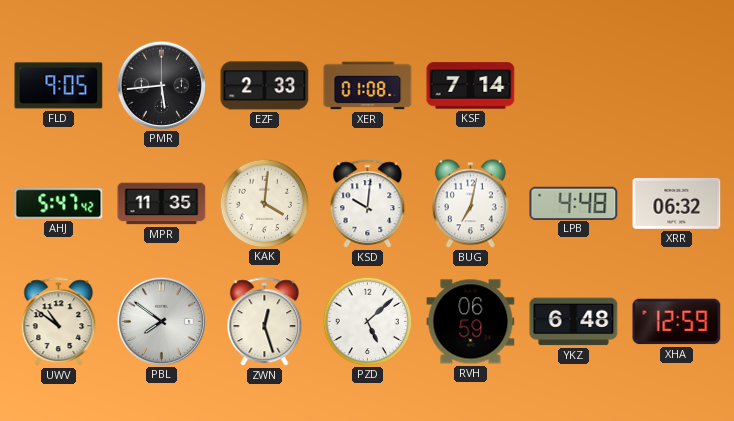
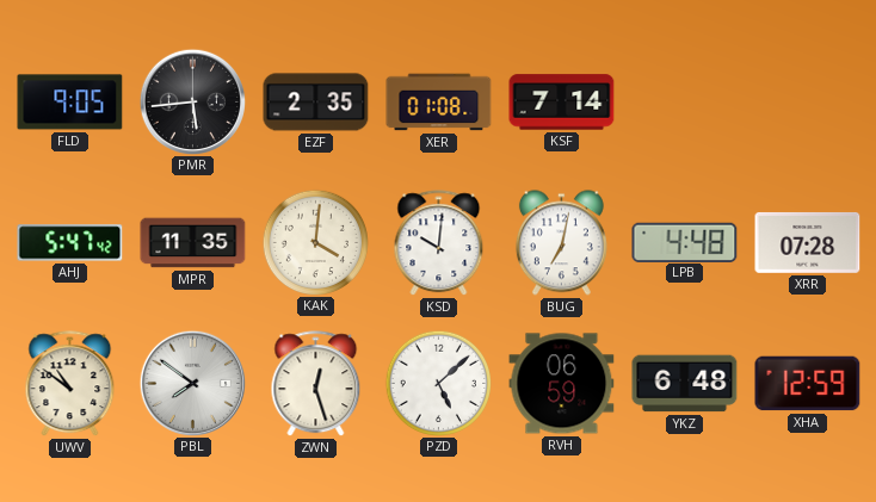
EZF: 2:33 -> 2:35
XRR: 06:32 -> 07:28
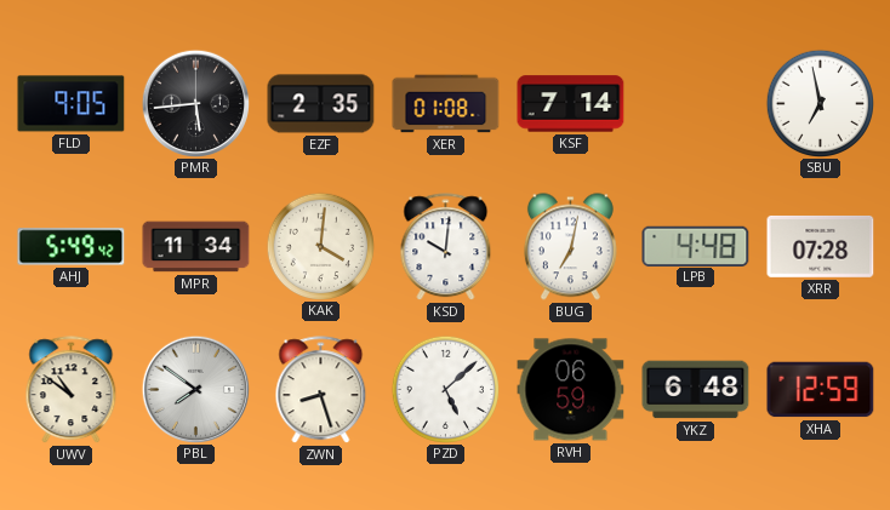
SBU: none -> 6:58
AHJ: 5:47 -> 5:49
MPR: 11:35 -> 11:34
ZWN: 12:27 -> 8:27
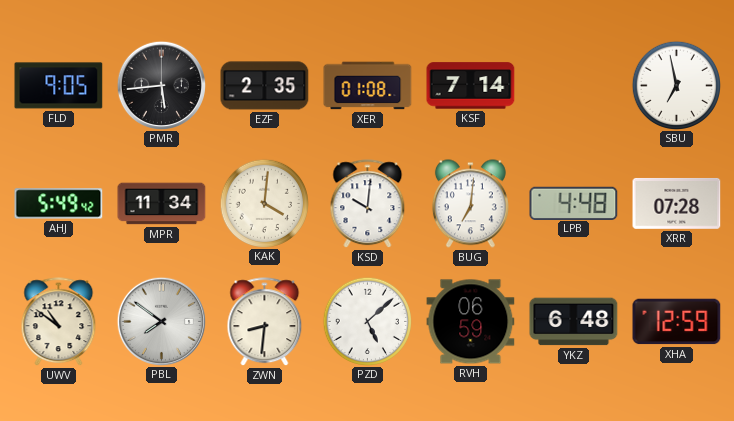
BUG: 7:02 -> 7:01
ZWN: 8:27 -> 8:31
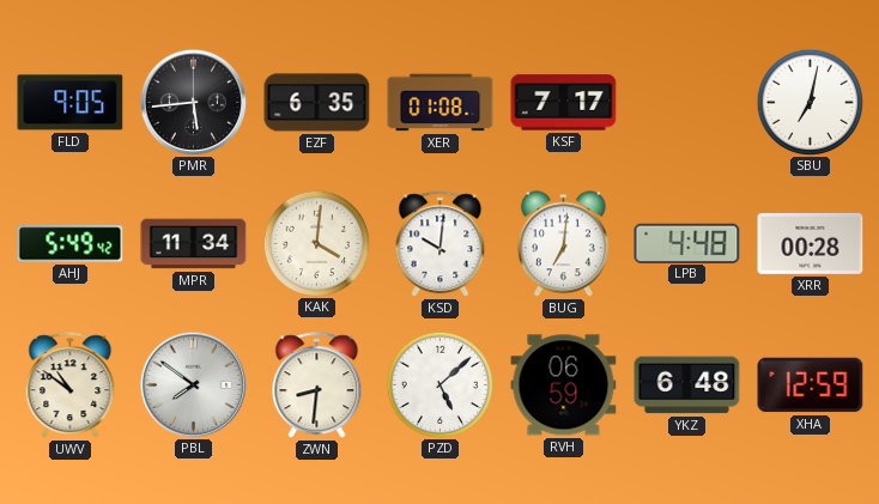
EZF: 2:35 -> 6:35
KSF: 7:14 -> 7:17
SBU: 6:58 -> 7:02
XRR: 07:28 -> 00:28
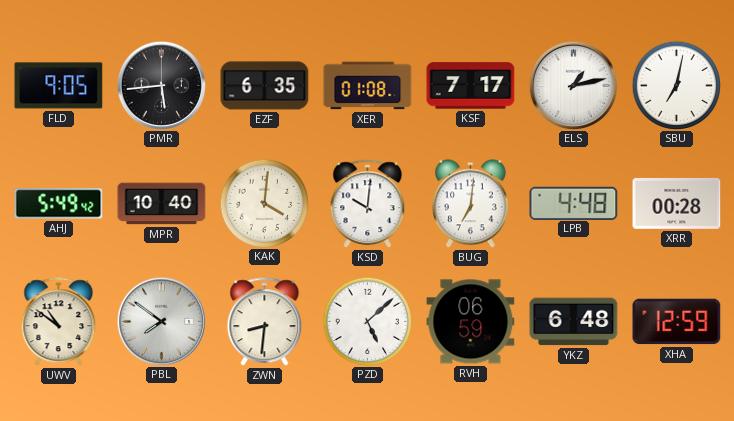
ELS: none -> 1:13
MPR: 11:34 -> 10:40
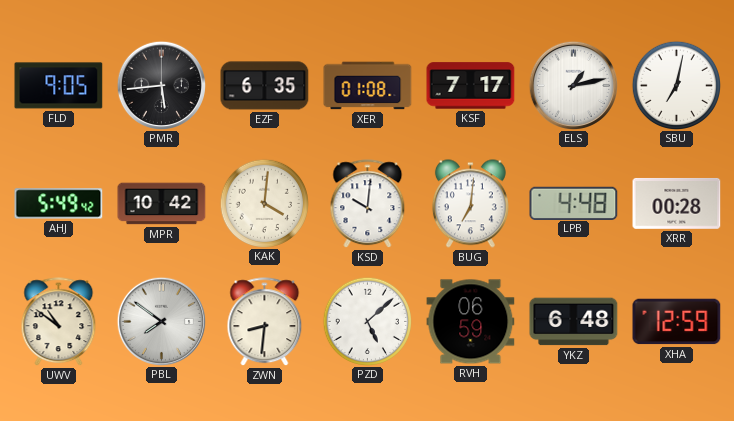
MPR: 10:40 -> 10:42
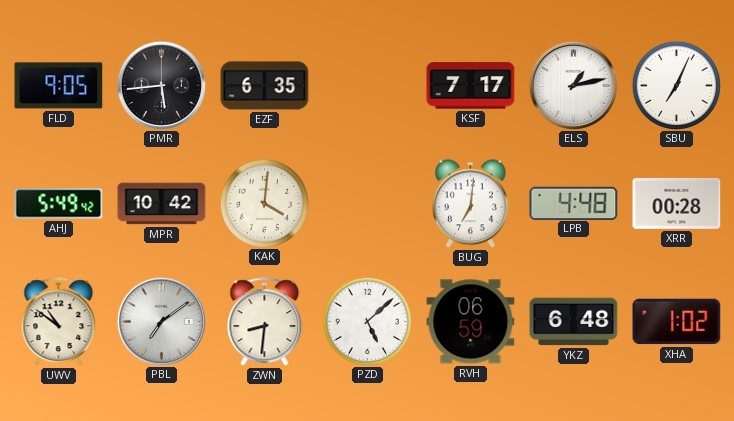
XER: 01:08 -> none
SBU: 7:02 -> 7:04
KSD: 10:01 -> none
PBL: 7:51 -> 7:09
XHA: 12:59 -> 1:02
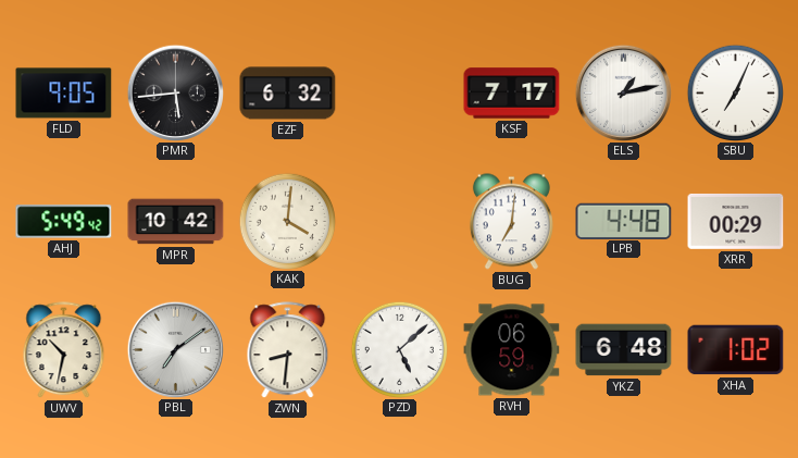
EZF: 6:35 -> 6:32
XRR: 00:28 -> 00:29
UWV: 10:51 -> 10:32
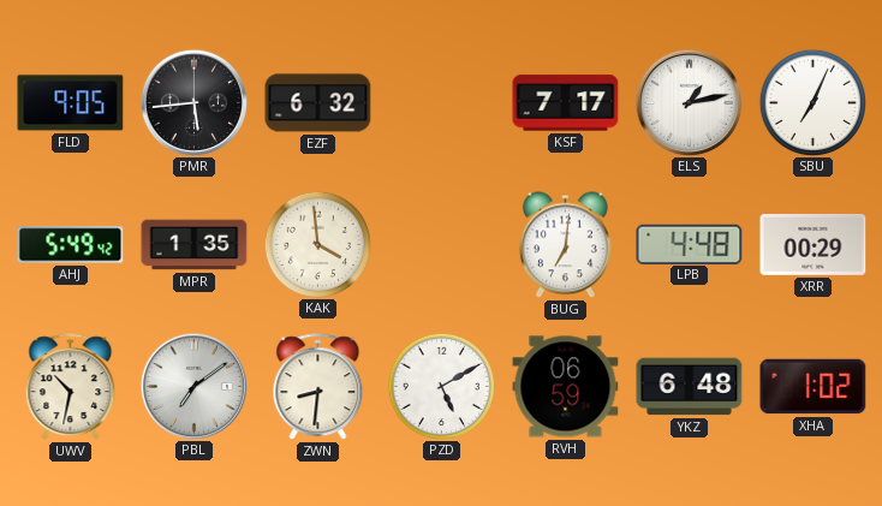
MPR: 10:42 -> 1:35
KAK: 4:01 -> 3:59
PZD: 5:08 -> 5:10
